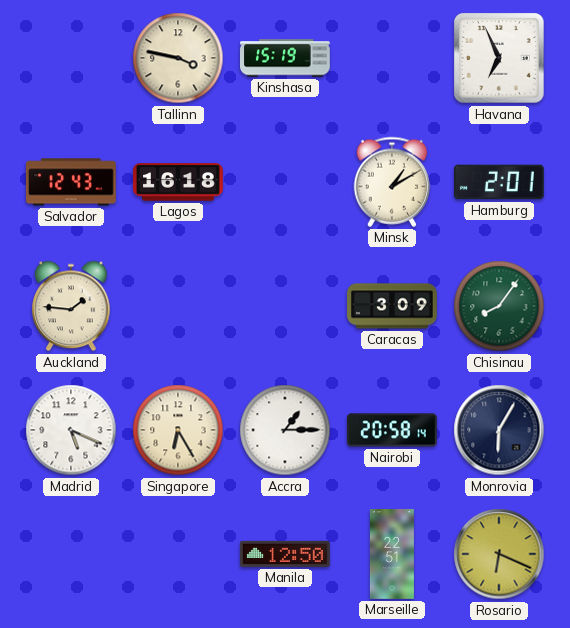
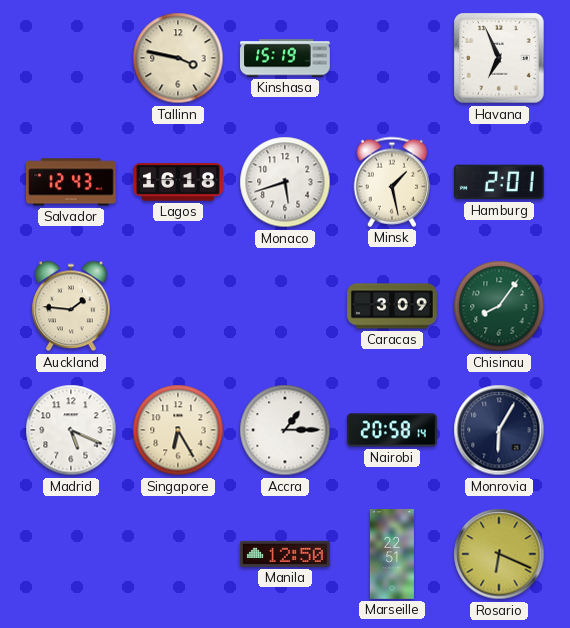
Monaco: none -> 5:42
Minsk: 1:10 -> 1:28
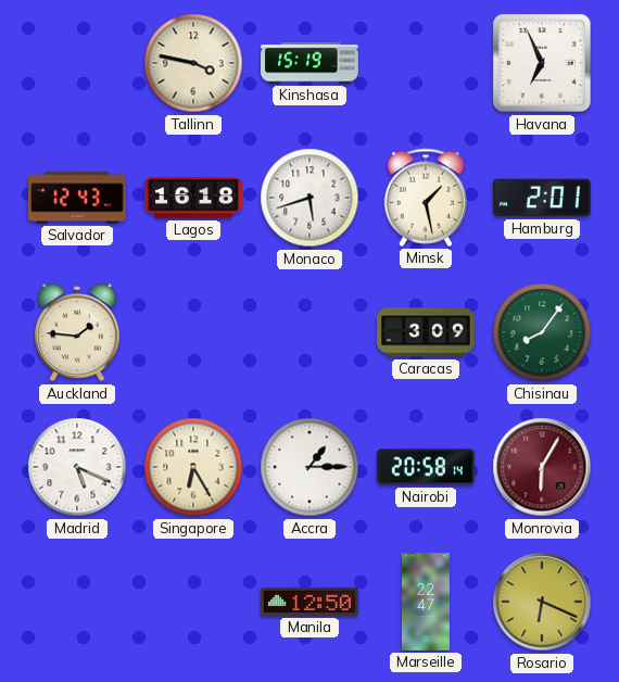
Monrovia dial: navy -> burgundy
Marseille: 22:51 -> 22:47
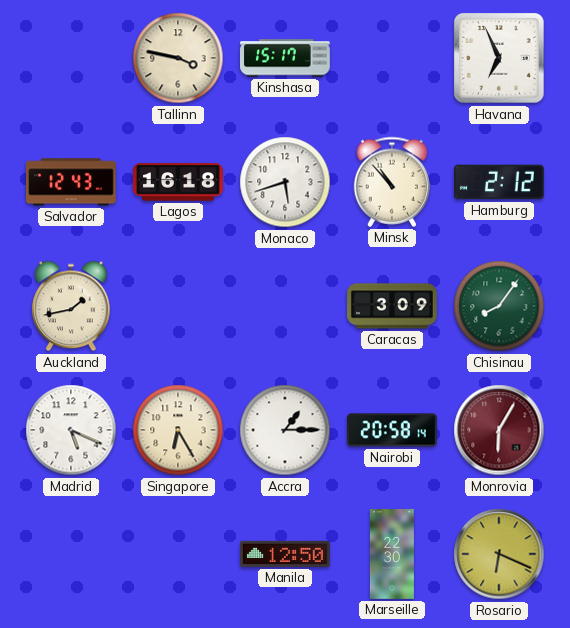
Kinshasa: 15:19 -> 15:17
Minsk: 1:28 -> 10:53
Hamburg: 2:01 -> 2:12
Auckland: 1:46 -> 1:43
Marseille: 22:47 -> 22:30
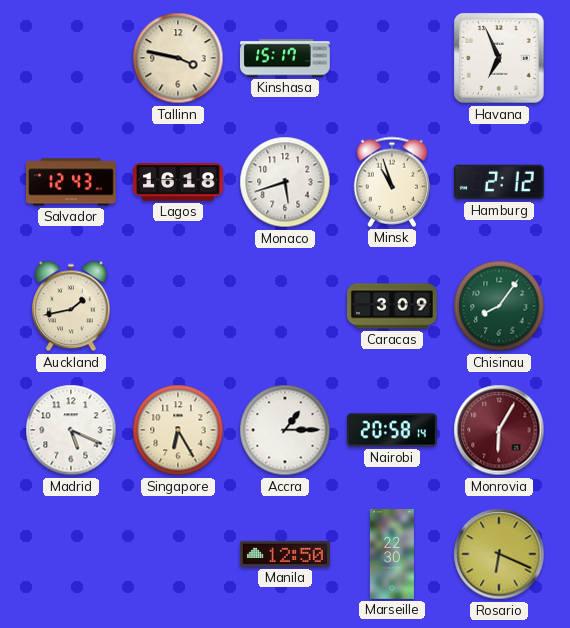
Minsk: 10:53 -> 10:57
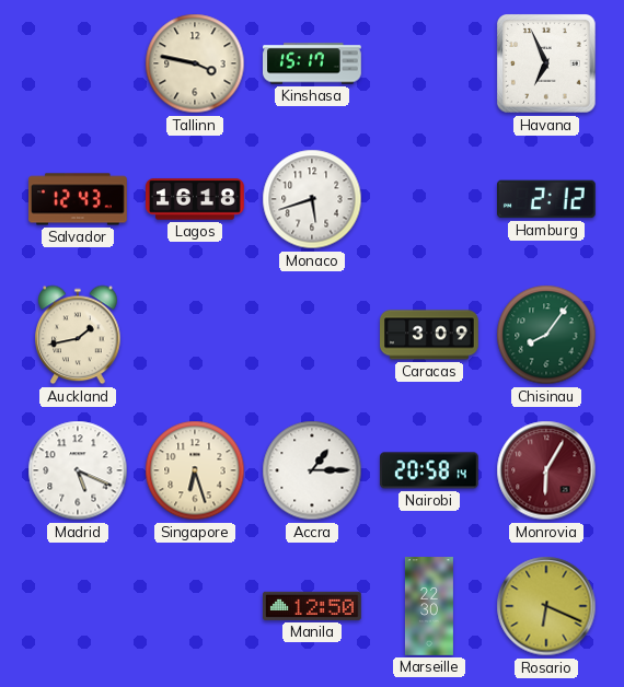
Minsk: 10:57 -> none
Singapore: 6:25 -> 6:27
